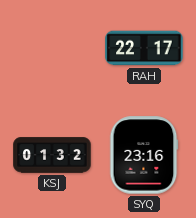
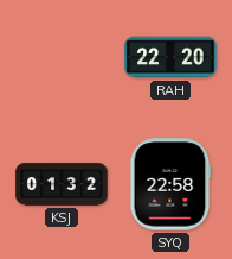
RAH: 22:17 -> 22:20
SYQ: 23:16 -> 22:58
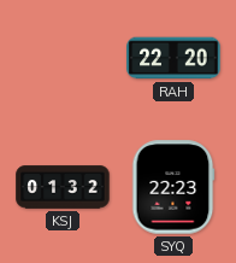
SYQ: 22:58 -> 22:23
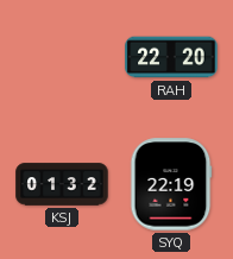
SYQ: 22:23 -> 22:19
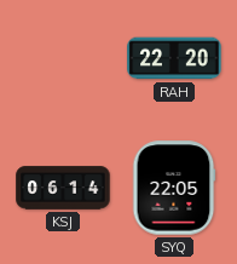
KSJ: 01:32 -> 06:14
SYQ: 22:19 -> 22:05
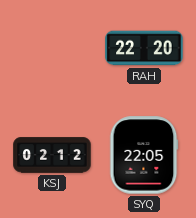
KSJ: 06:14 -> 02:12
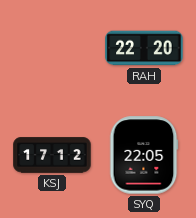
KSJ: 02:12 -> 17:12
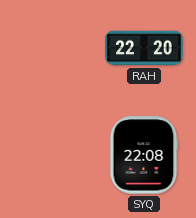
KSJ: 17:12 -> none
SYQ: 22:05 -> 22:08
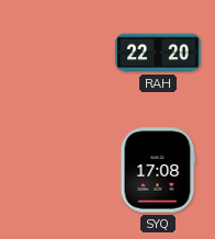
SYQ: 22:08 -> 17:08
